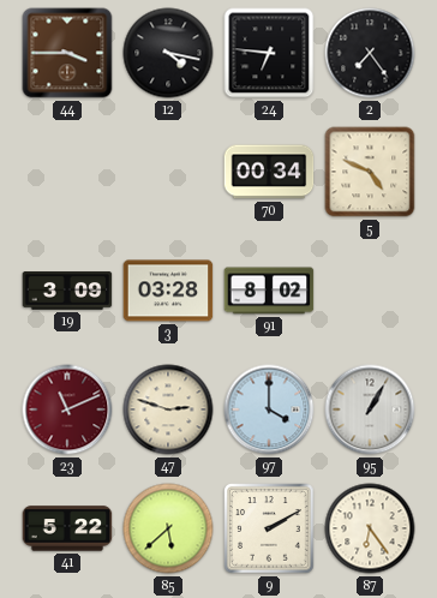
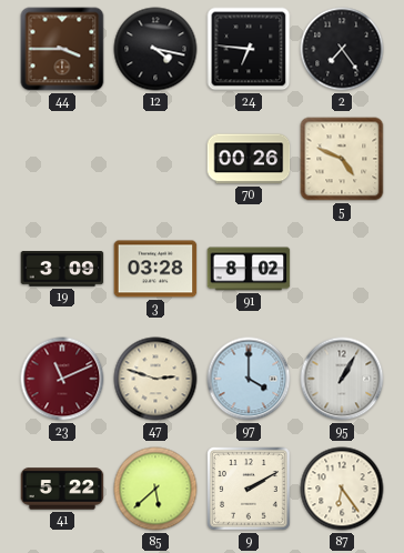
70: 00:34 -> 00:26
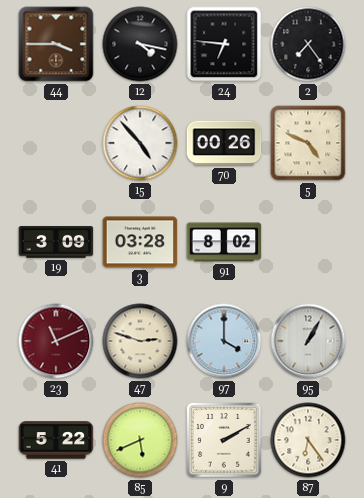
15: none -> 4:53
85: 5:38 -> 5:41
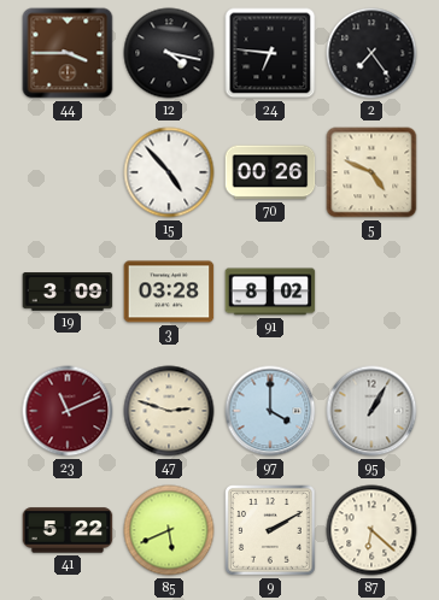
87: 6:24 -> 6:22
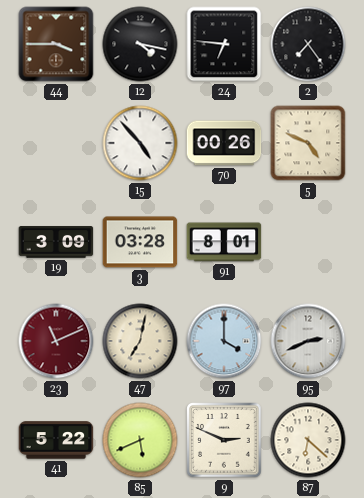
91: 8:02 -> 8:01
47: 2:48 -> 7:02
95: 1:05 -> 2:41
9: 2:10 -> 2:49
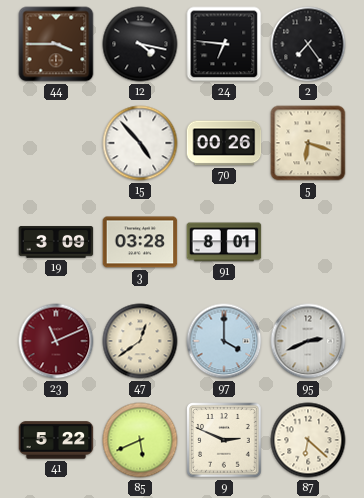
5: 4:49 -> 6:18
47: 7:02 -> 12:39
